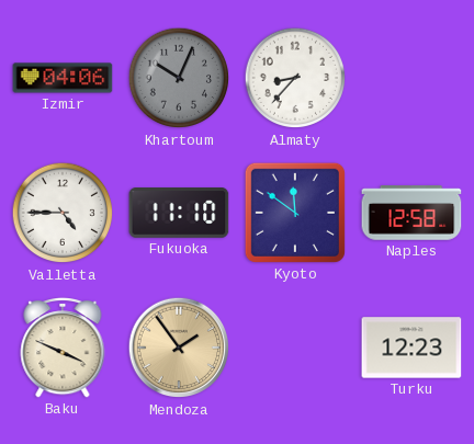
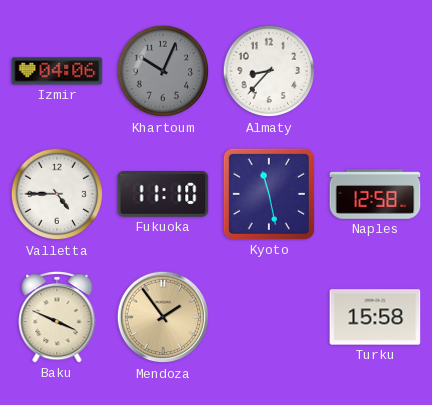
Kyoto: 11:51 -> 11:28
Turku: 12:23 -> 15:58
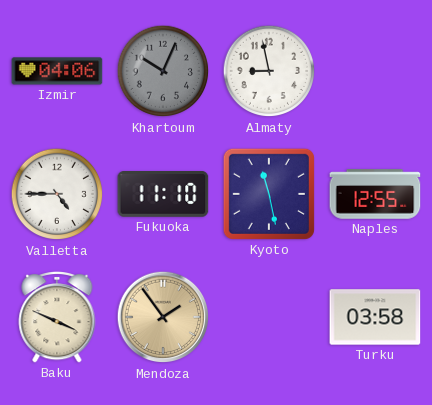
Almaty: 8:37 -> 8:58
Naples: 12:58 -> 12:55
Turku: 15:58 -> 03:58
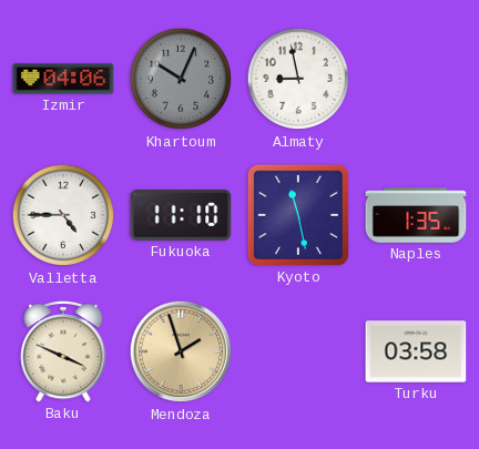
Naples: 12:55 -> 1:35
Mendoza: 1:54 -> 1:57
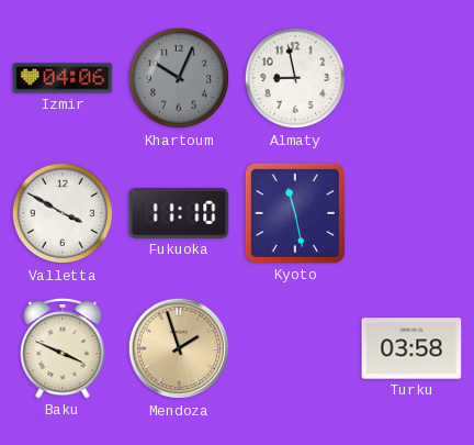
Valletta: 4:45 -> 3:50
Naples: 1:35 -> none
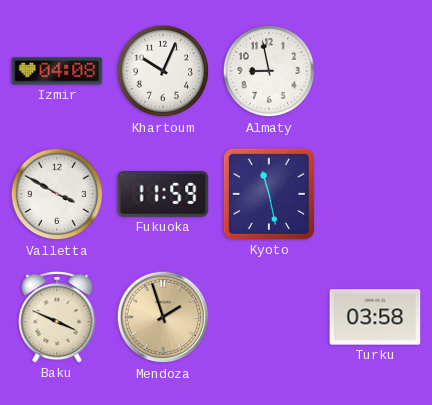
Izmir: 04:06 -> 04:08
Khartoum dial: grey -> white
Fukuoka: 11:10 -> 11:59
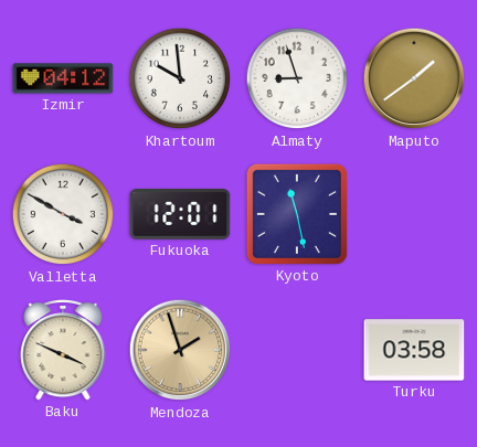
Izmir: 04:08 -> 04:12
Khartoum: 10:04 -> 9:59
Almaty: 8:58 -> 8:57
Maputo: none -> 1:39
Fukuoka: 11:59 -> 12:01
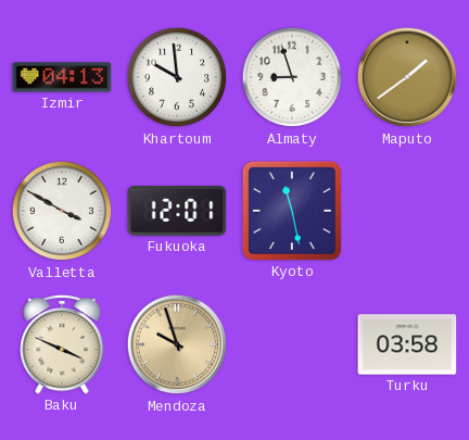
Izmir: 04:12 -> 04:13
Mendoza: 1:57 -> 9:57
